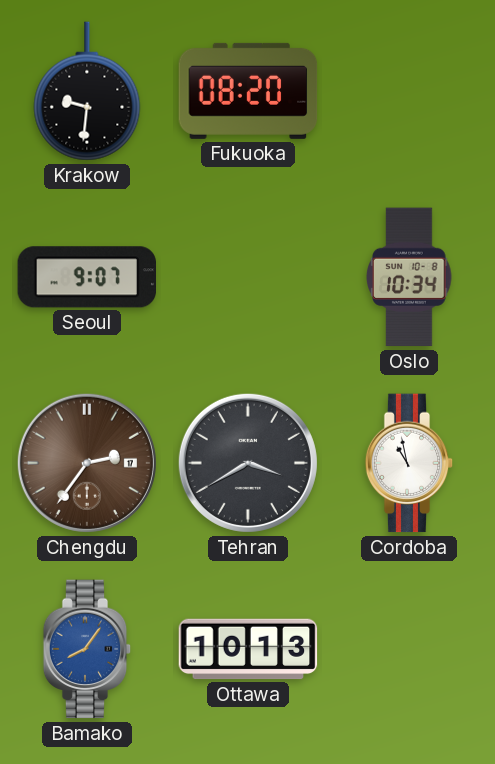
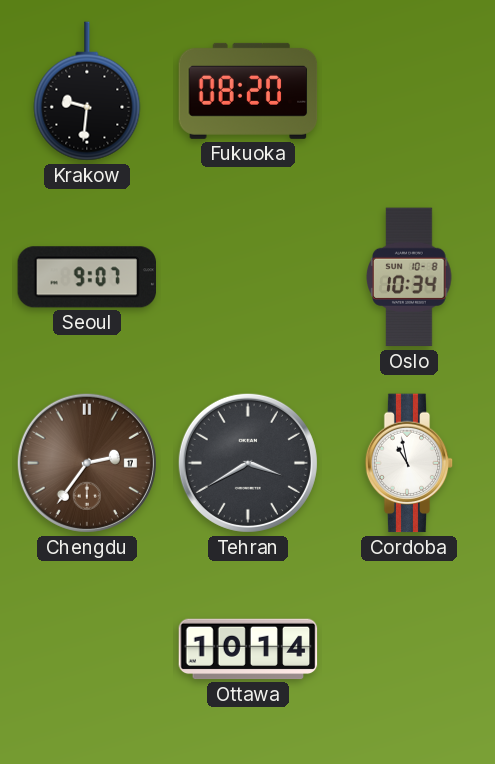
Bamako: 8:06 -> none
Ottawa: 10:13 -> 10:14
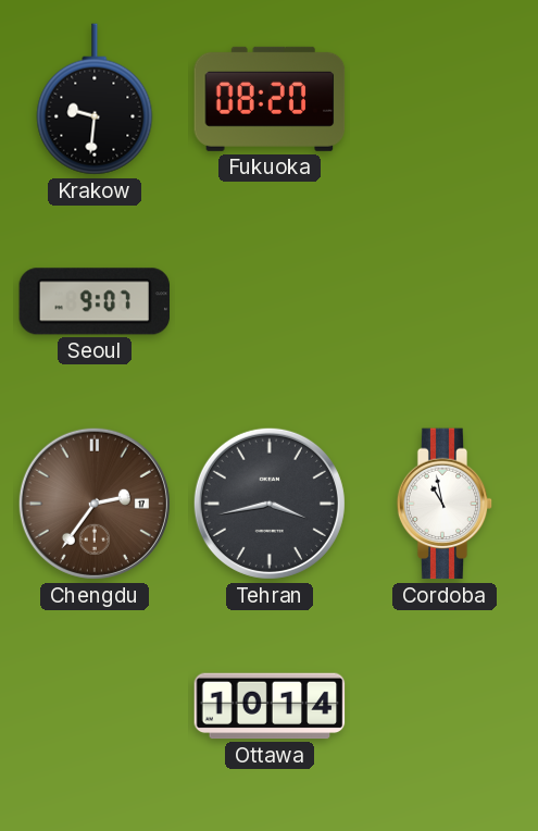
Oslo: 10:34 -> none
Tehran: 3:40 -> 3:43
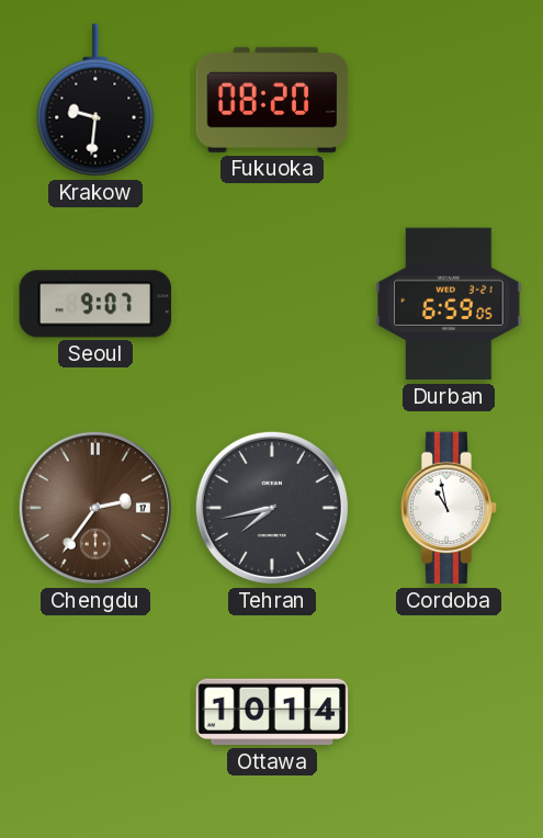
Durban: none -> 6:59
Tehran: 3:43 -> 7:43
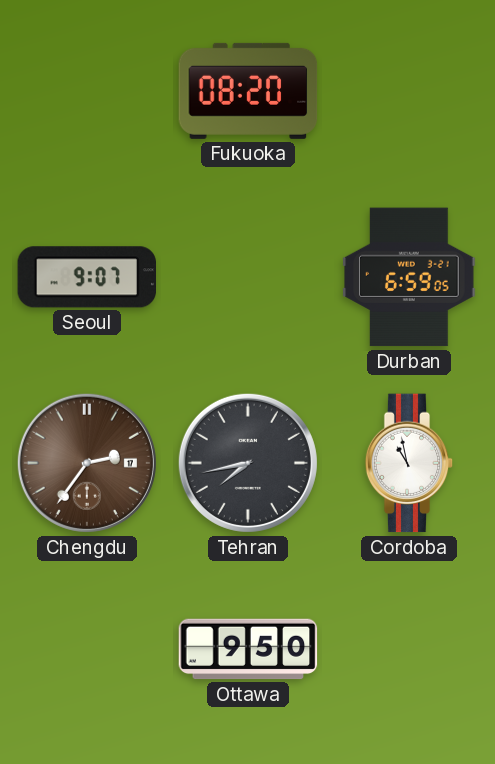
Krakow: 9:31 -> none
Ottawa: 10:14 -> 9:50
